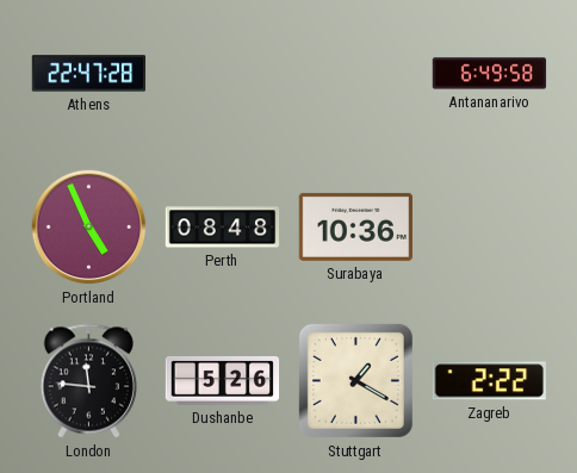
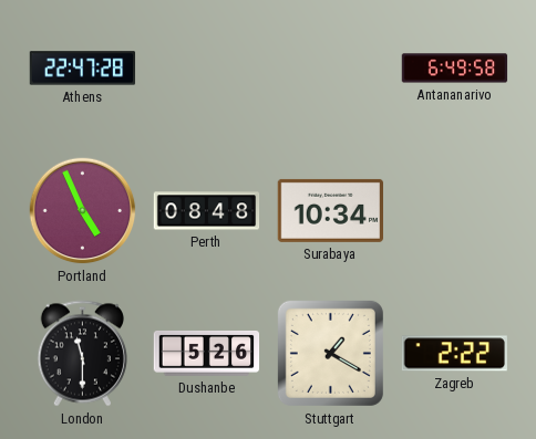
Surabaya: 10:36 -> 10:34
London: 11:46 -> 11:30
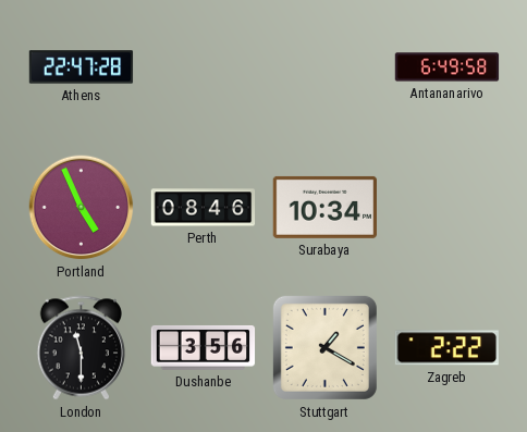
Perth: 08:48 -> 08:46
Dushanbe: 5:26 -> 3:56
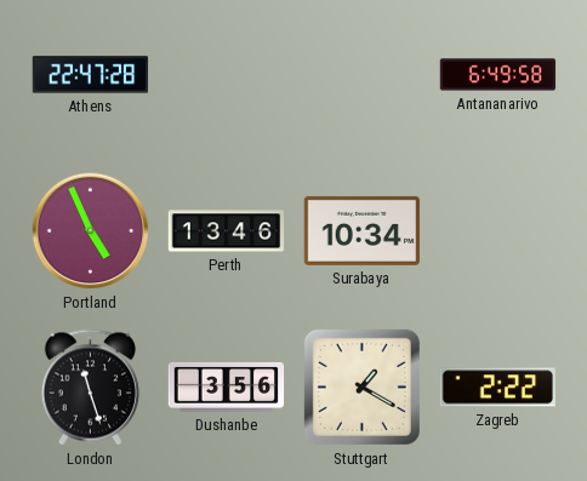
Perth: 08:46 -> 13:46
London: 11:30 -> 11:27
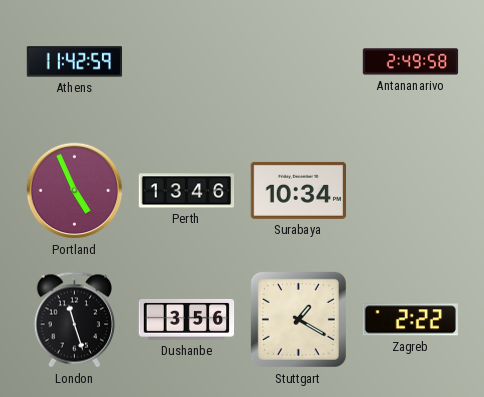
Athens: 22:47 -> 11:42
Antananarivo: 6:49 -> 2:49
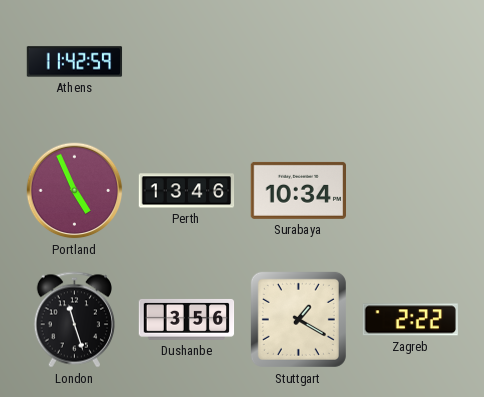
Antananarivo: 2:49 -> none
